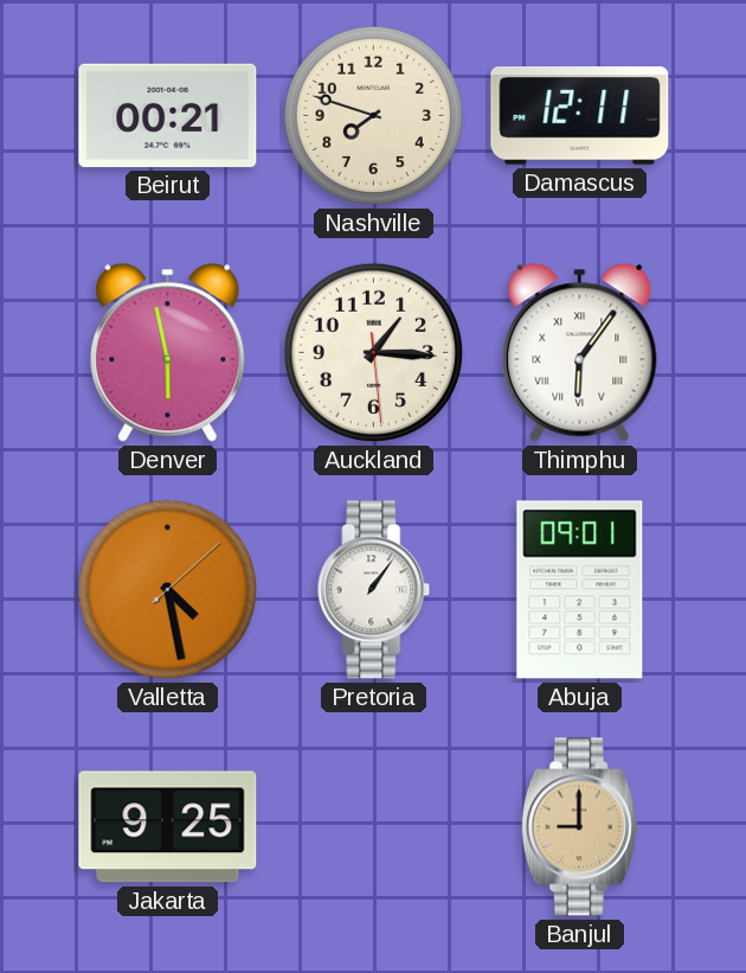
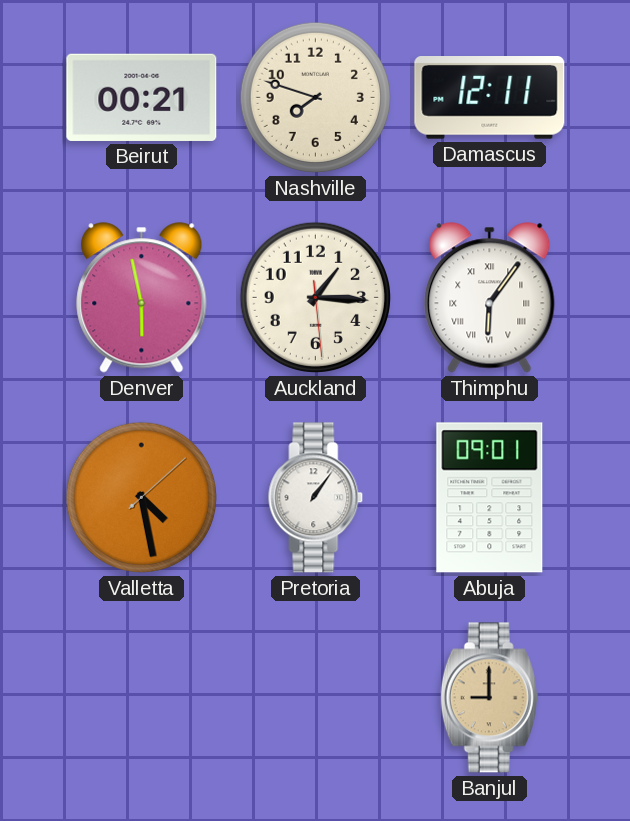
Jakarta: 9:25 -> none
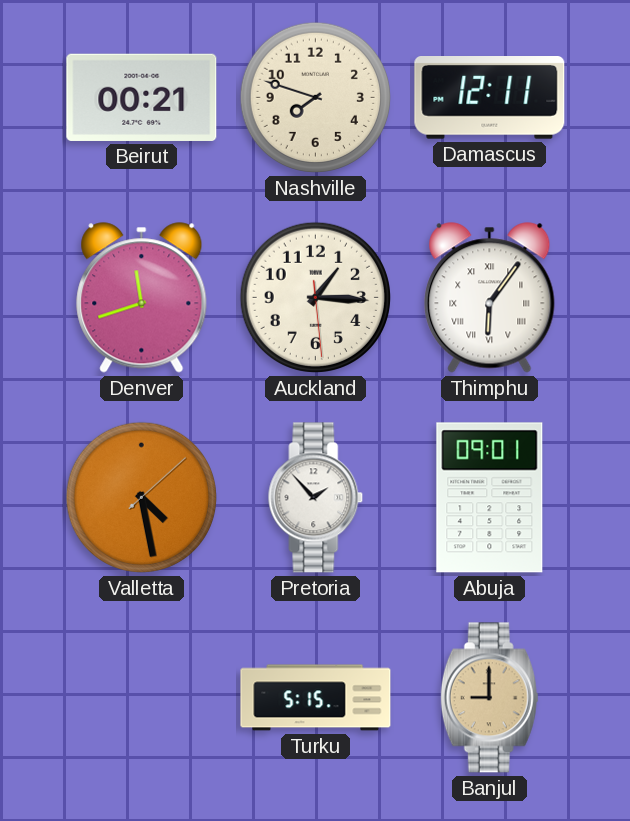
Denver: 5:58 -> 11:42
Pretoria: 1:06 -> 1:53
Turku: none -> 5:15
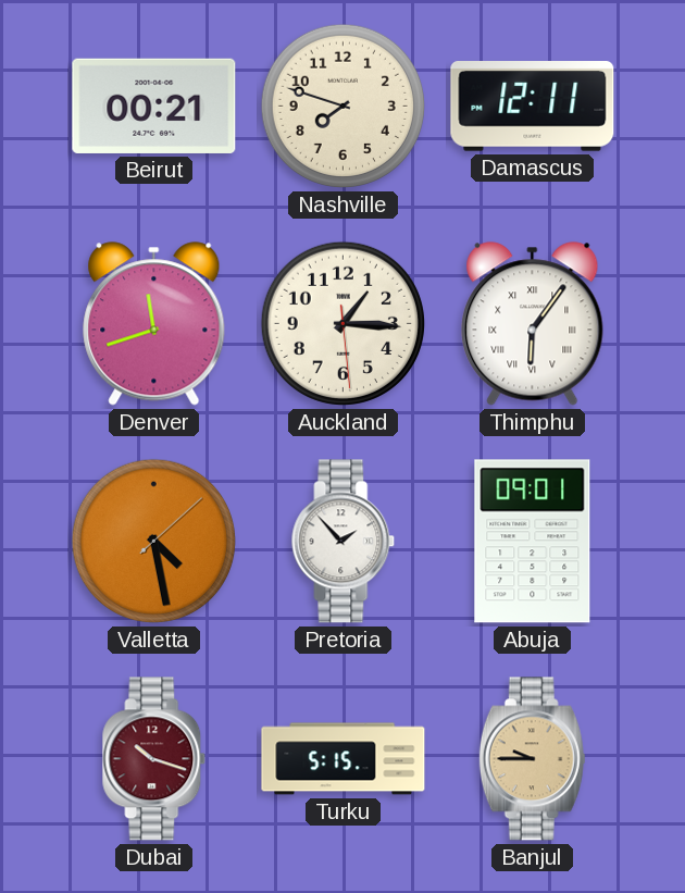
Dubai: none -> 10:18
Banjul: 9:00 -> 9:45
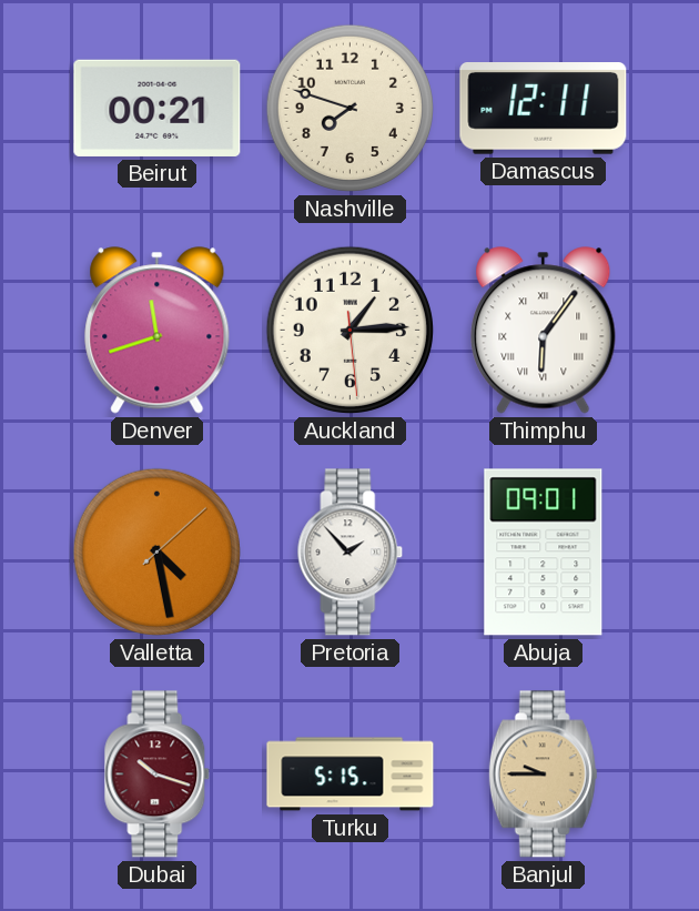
Auckland: 1:15 -> 1:14
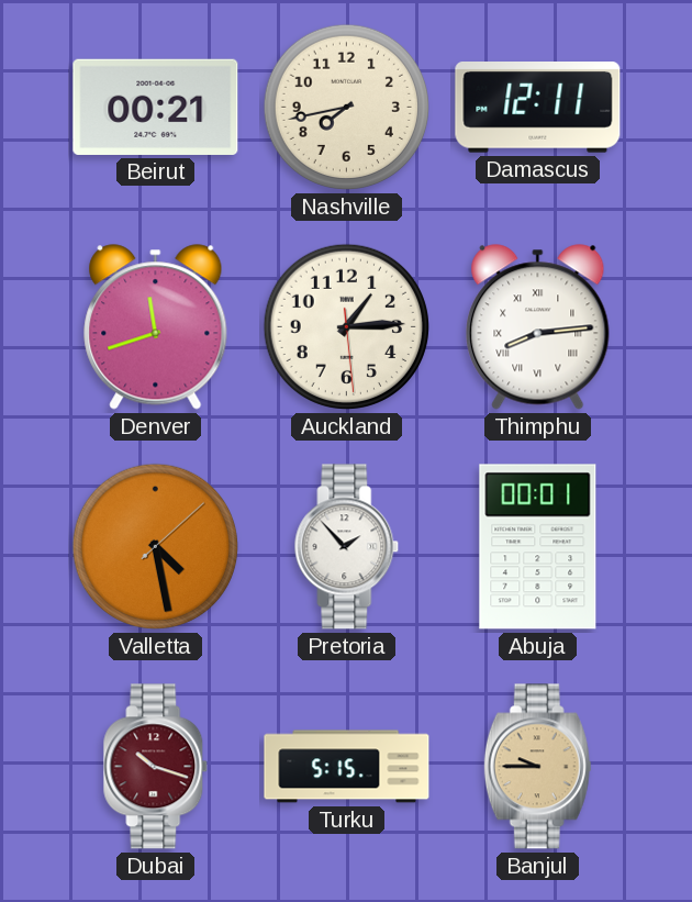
Nashville: 7:48 -> 7:43
Thimphu: 6:06 -> 8:14
Abuja: 09:01 -> 00:01
